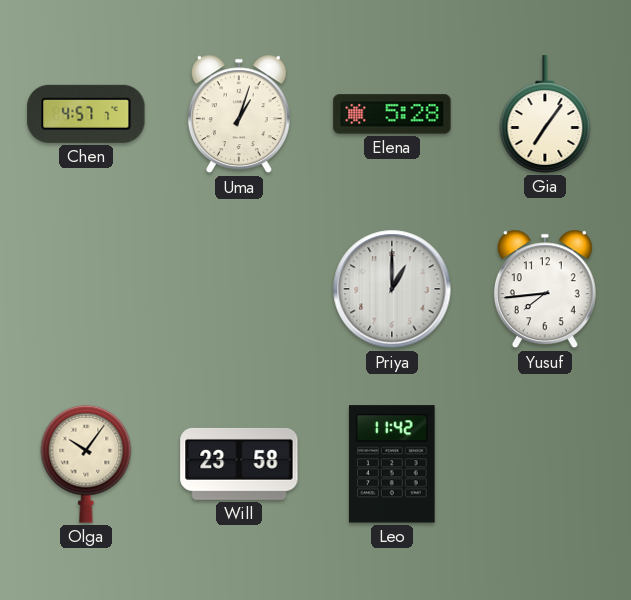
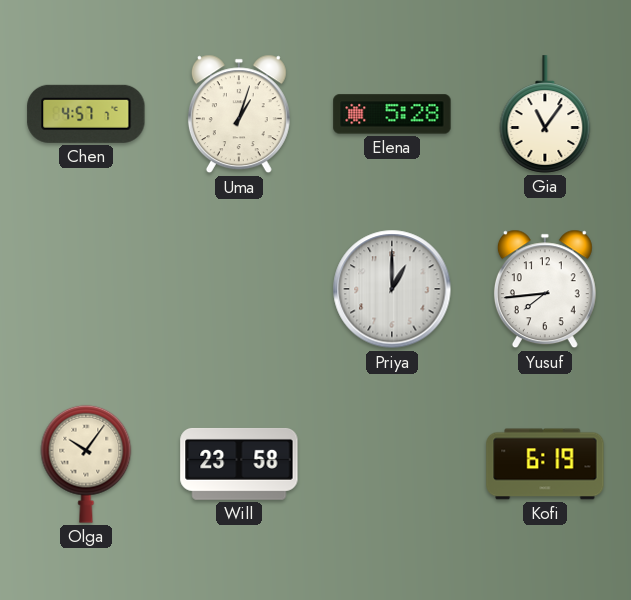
Gia: 7:06 -> 11:06
Leo: 11:42 -> none
Kofi: none -> 6:19
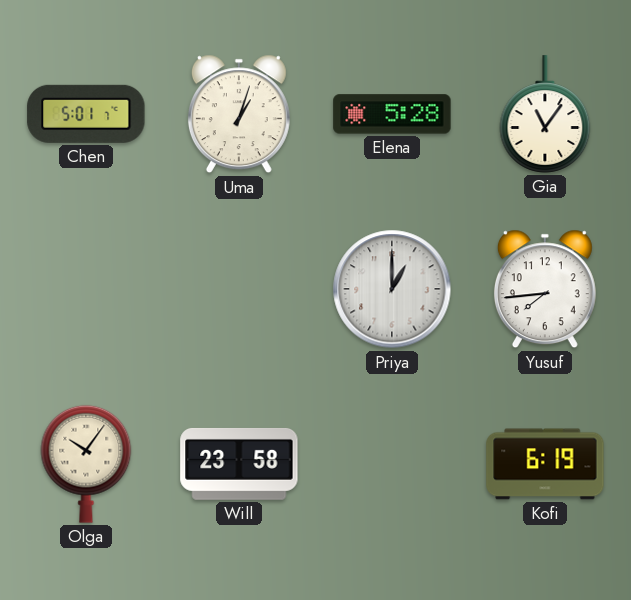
Chen: 4:57 -> 5:01
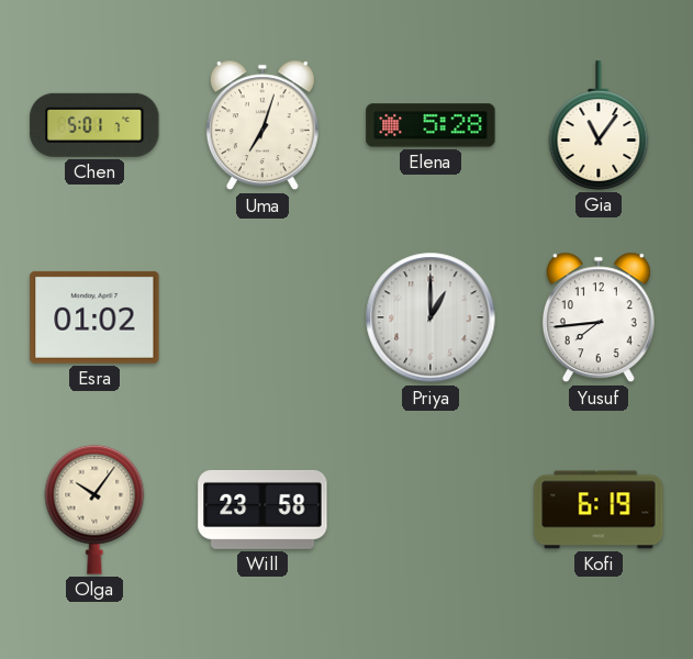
Uma: 1:03 -> 7:03
Esra: none -> 01:02
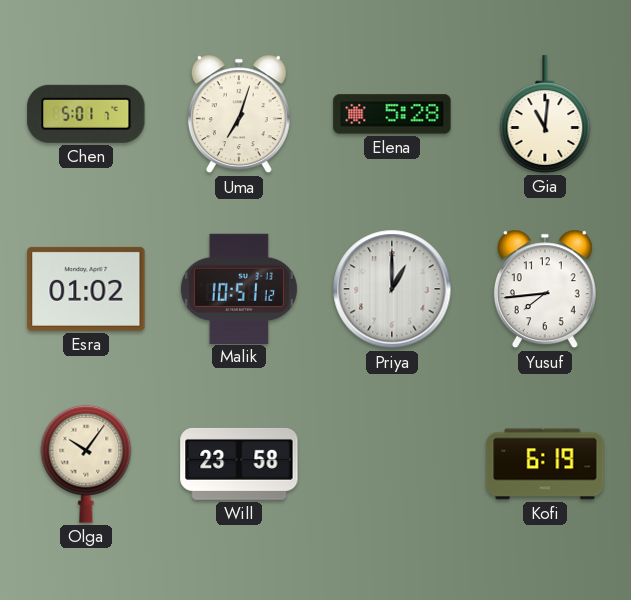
Gia: 11:06 -> 11:01
Malik: none -> 10:51
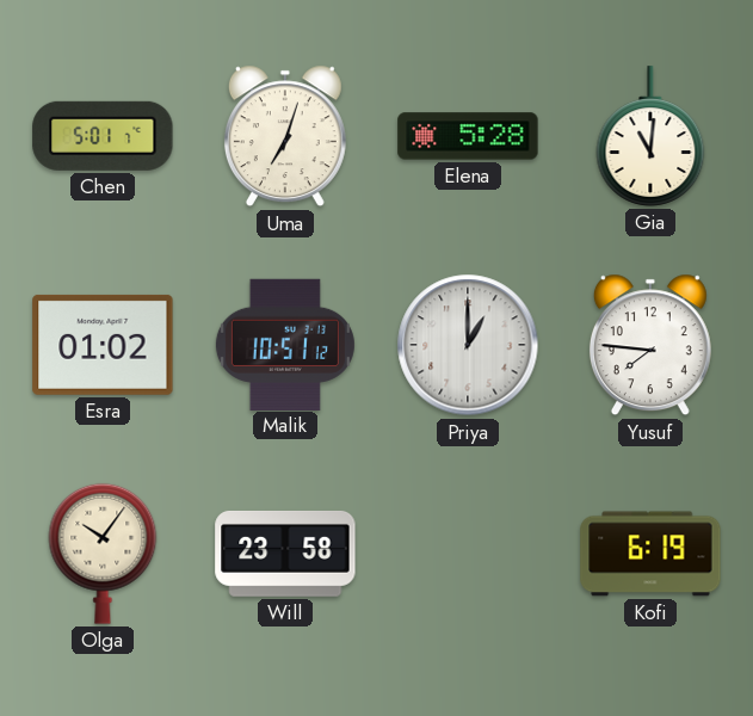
Yusuf: 7:44 -> 7:46
